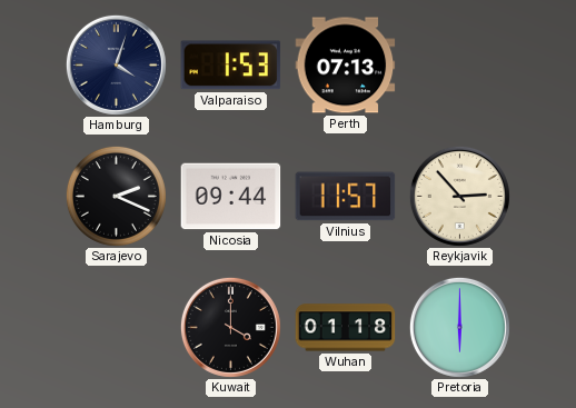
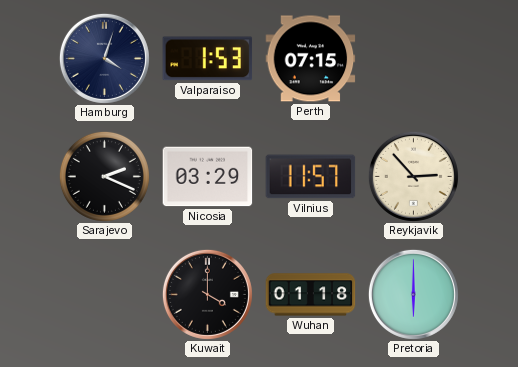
Perth: 07:13 -> 07:15
Nicosia: 09:44 -> 03:29
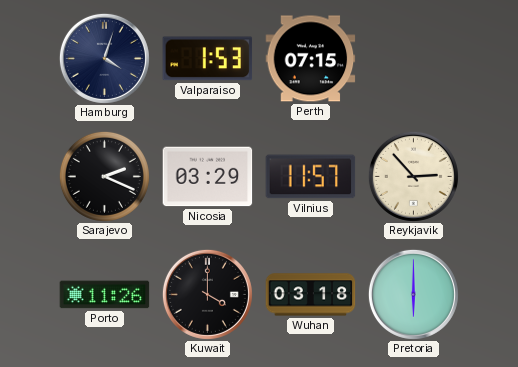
Porto: none -> 11:26
Wuhan: 01:18 -> 03:18
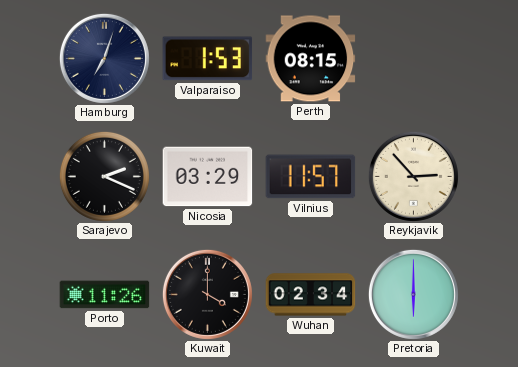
Hamburg: 4:03 -> 7:03
Perth: 07:15 -> 08:15
Wuhan: 03:18 -> 02:34
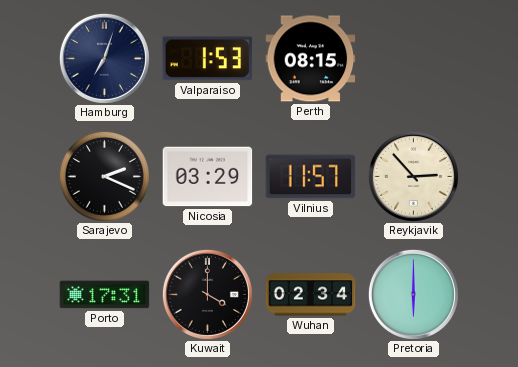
Porto: 11:26 -> 17:31
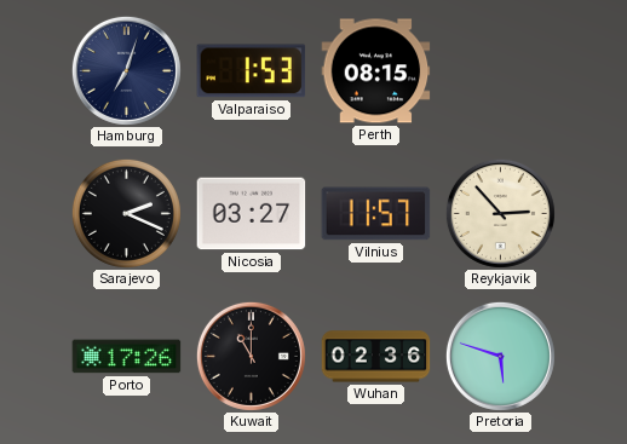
Nicosia: 03:29 -> 03:27
Porto: 17:31 -> 17:26
Kuwait: 4:00 -> 11:00
Wuhan: 02:34 -> 02:36
Pretoria: 6:00 -> 5:48
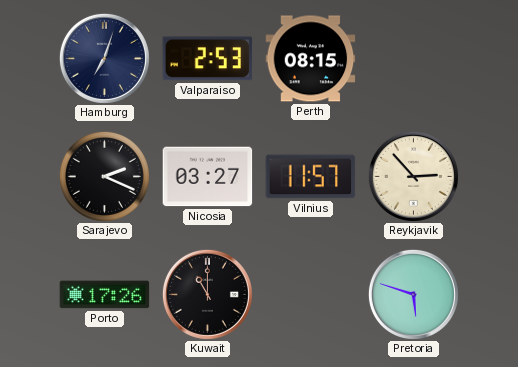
Valparaiso: 1:53 -> 2:53
Wuhan: 02:36 -> none
